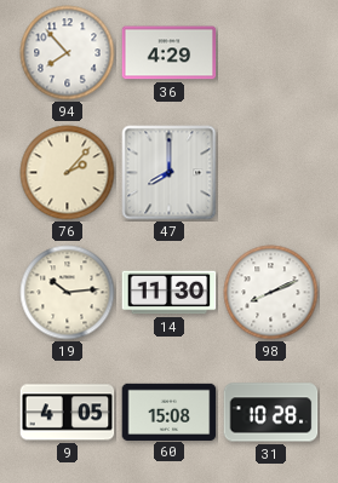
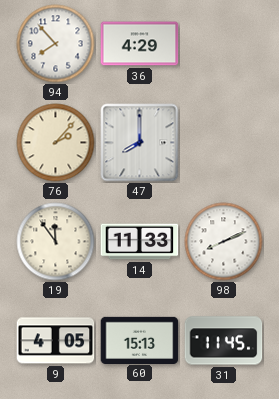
19: 10:14 -> 11:54
14: 11:30 -> 11:33
60: 15:08 -> 15:13
31: 10:28 -> 11:45
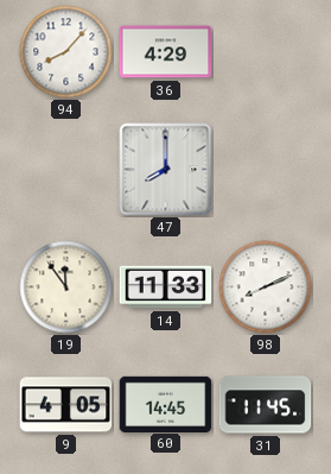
94: 7:53 -> 8:07
76: 2:07 -> none
60: 15:13 -> 14:45
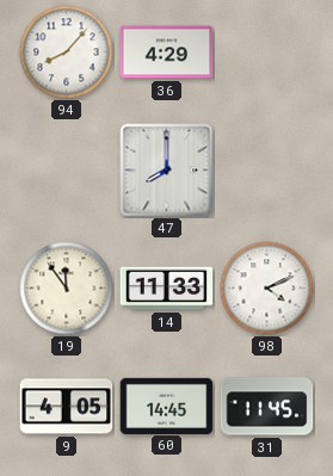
98: 8:11 -> 4:11
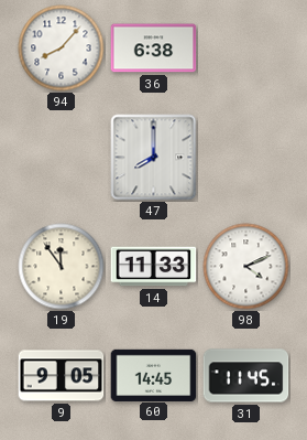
36: 4:29 -> 6:38
9: 4:05 -> 9:05
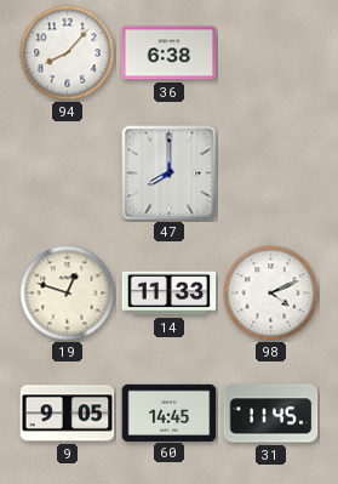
19: 11:54 -> 12:48
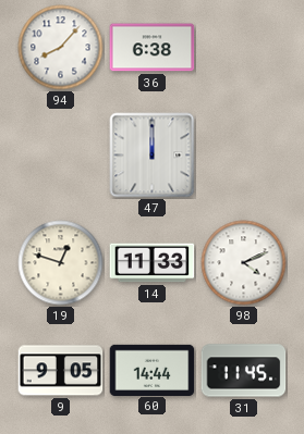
47: 8:00 -> 12:00
60: 14:45 -> 14:44
